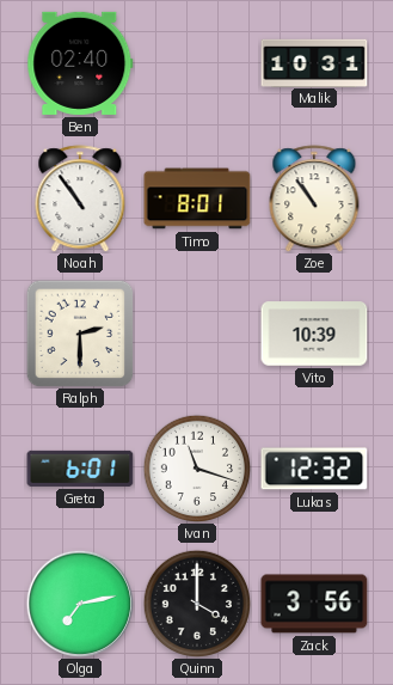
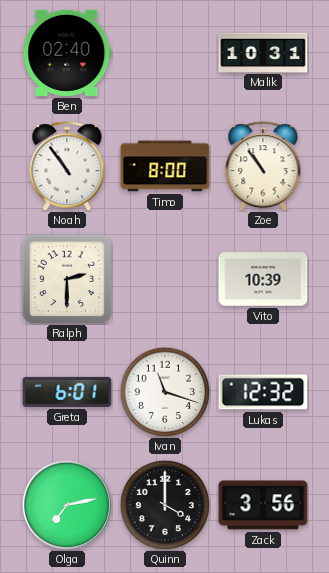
Timo: 8:01 -> 8:00
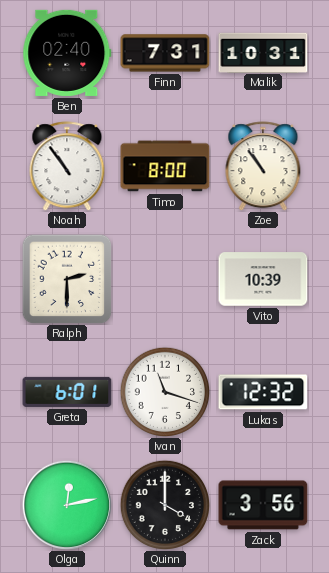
Finn: none -> 7:31
Olga: 7:13 -> 12:13
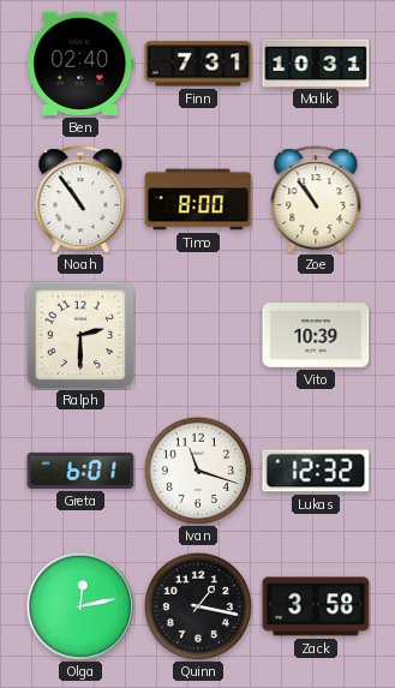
Quinn: 4:00 -> 1:17
Zack: 3:56 -> 3:58
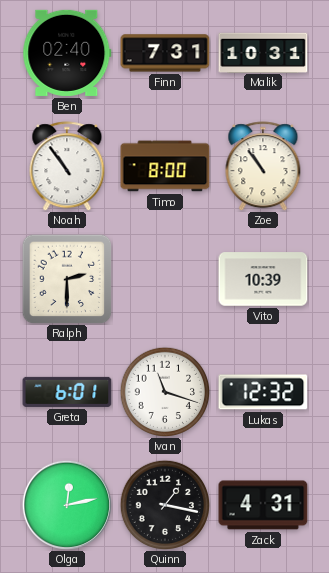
Zack: 3:58 -> 4:31
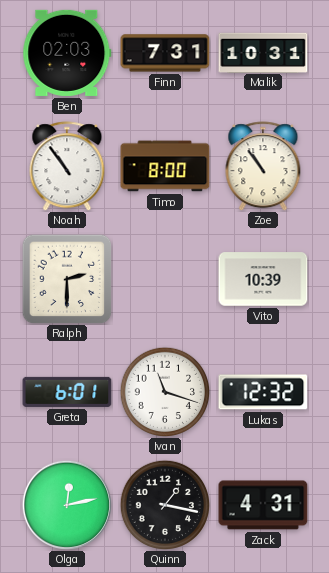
Ben: 02:40 -> 02:03
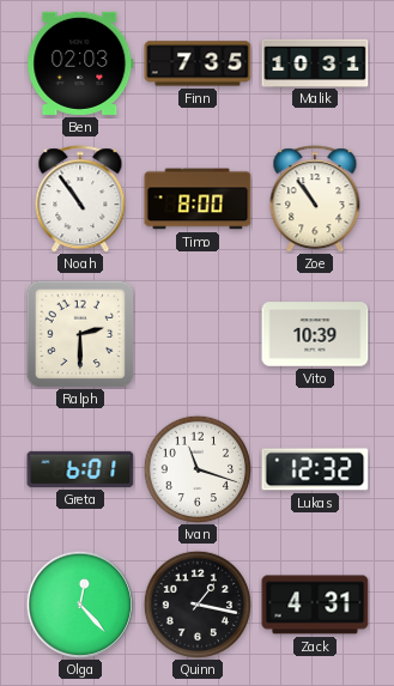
Finn: 7:31 -> 7:35
Olga: 12:13 -> 12:23
